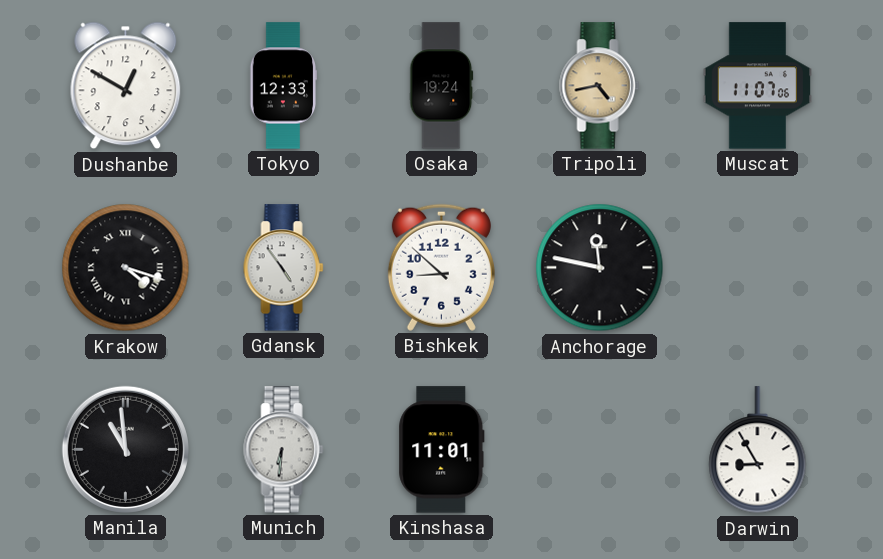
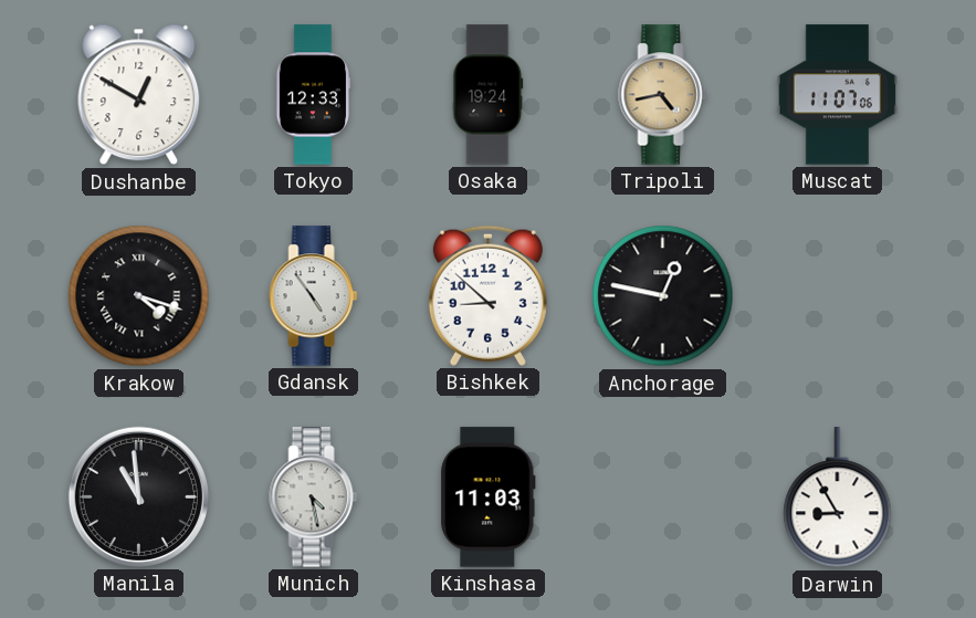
Anchorage: 11:47 -> 12:47
Munich: 6:31 -> 4:28
Kinshasa: 11:01 -> 11:03
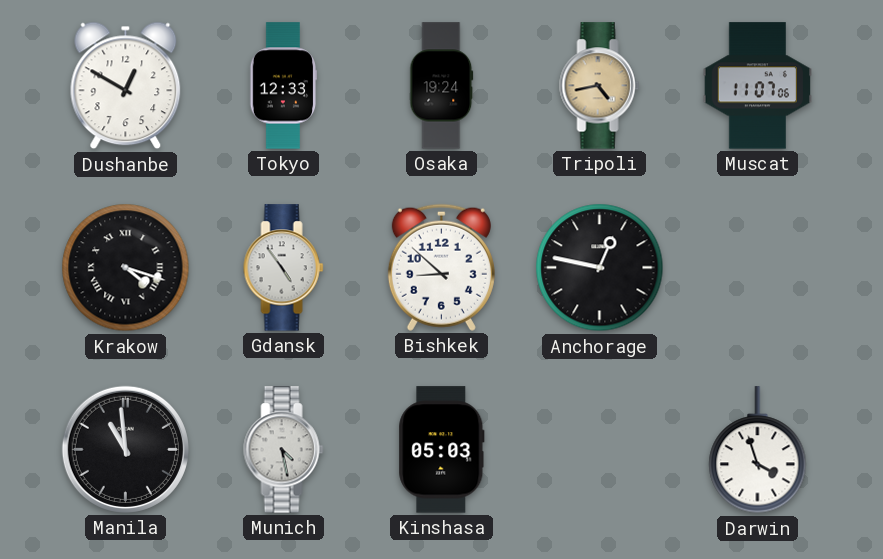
Kinshasa: 11:03 -> 05:03
Darwin: 8:55 -> 3:57
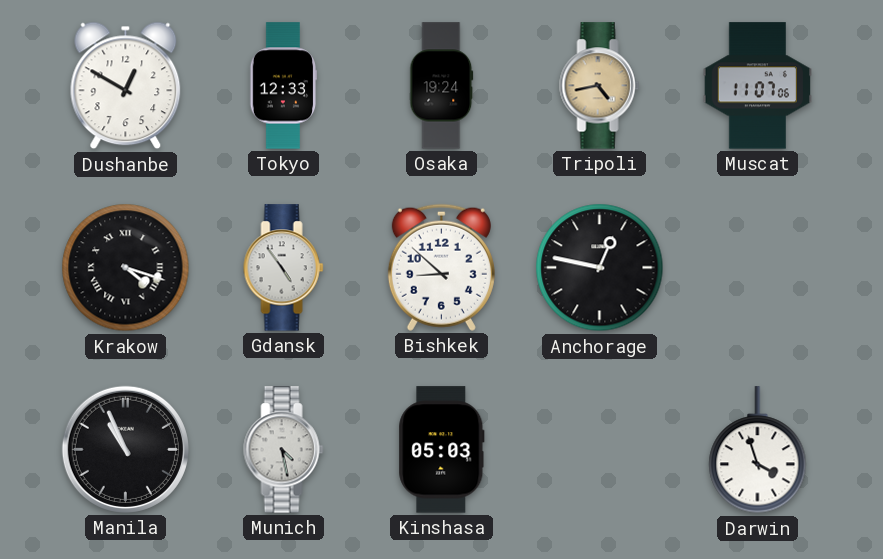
Manila: 10:59 -> 10:56
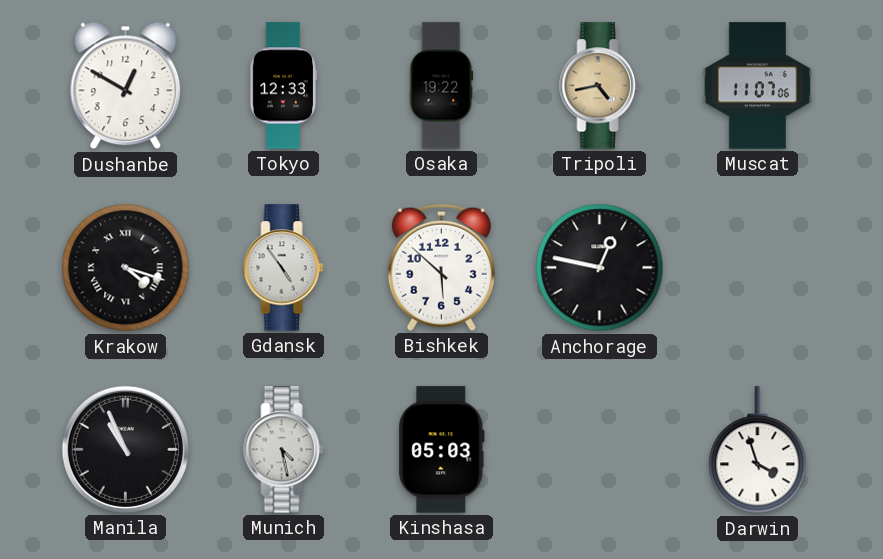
Osaka: 19:24 -> 19:22
Bishkek: 8:52 -> 5:52
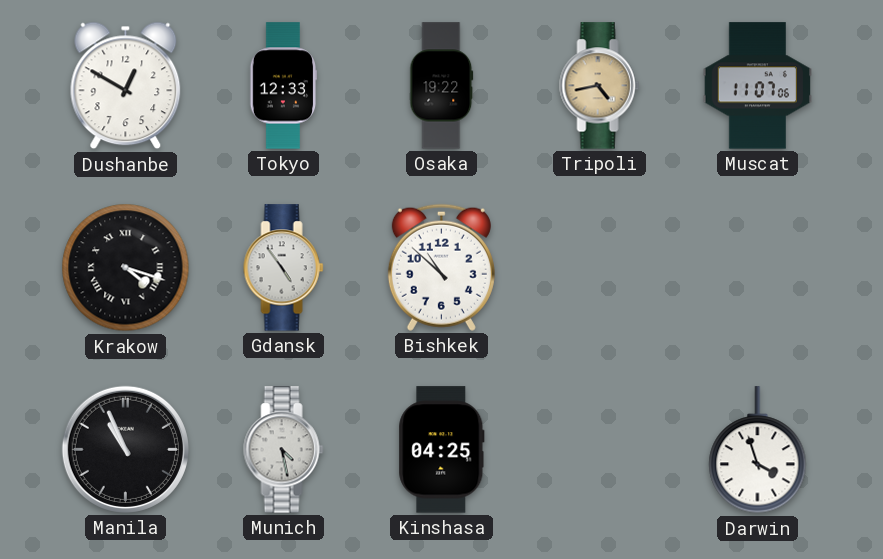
Bishkek: 5:52 -> 10:52
Anchorage: 12:47 -> none
Kinshasa: 05:03 -> 04:25
